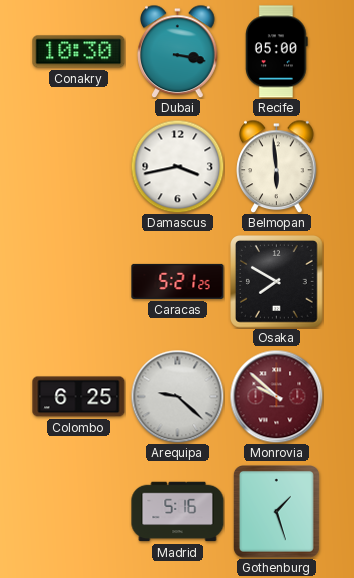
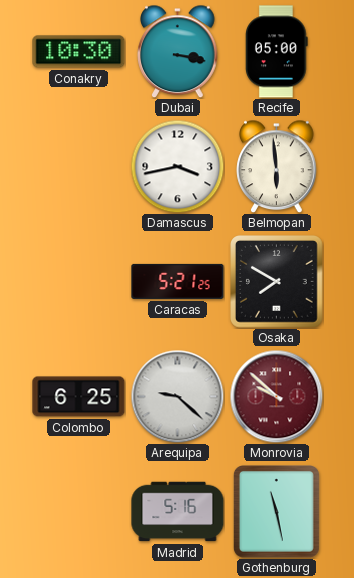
Gothenburg: 1:27 -> 11:28
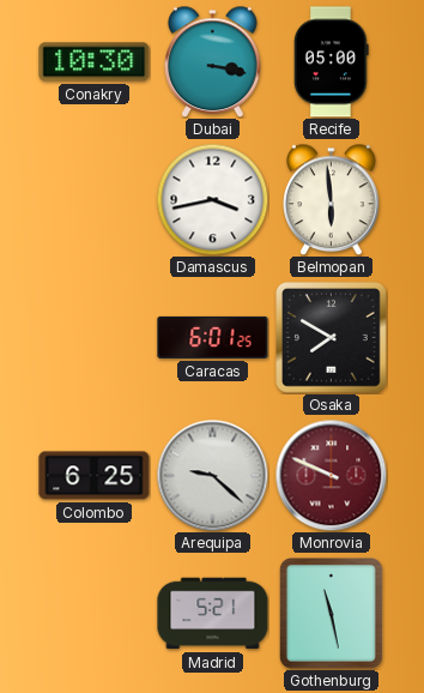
Caracas: 5:21 -> 6:01
Monrovia: 9:52 -> 9:49
Madrid: 5:16 -> 5:21
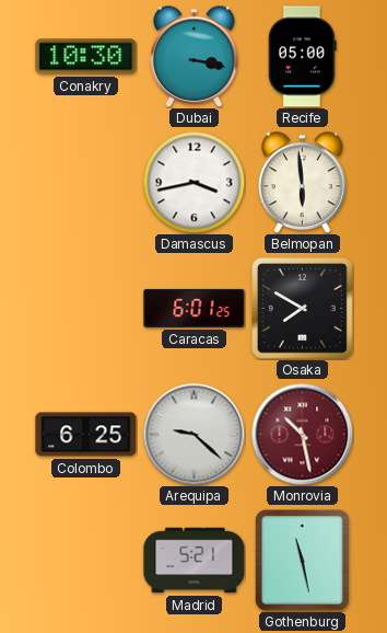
Monrovia: 9:49 -> 10:28
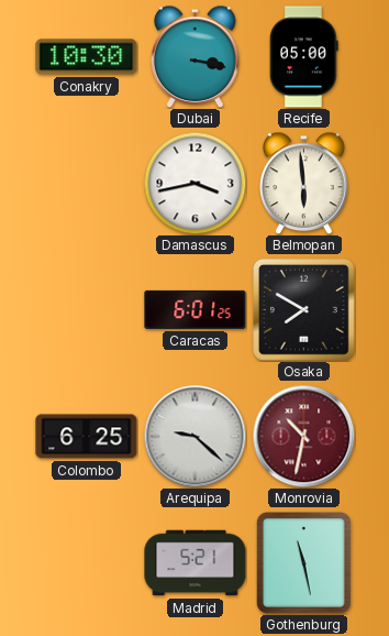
Monrovia: 10:28 -> 10:32
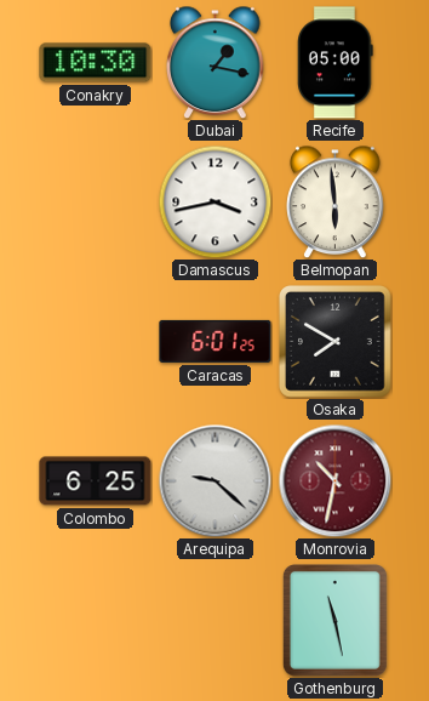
Dubai: 3:17 -> 1:17
Madrid: 5:21 -> none
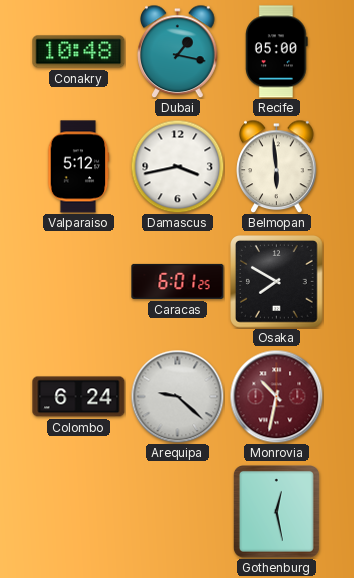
Conakry: 10:30 -> 10:48
Valparaiso: none -> 5:12
Colombo: 6:25 -> 6:24
Gothenburg: 11:28 -> 12:28
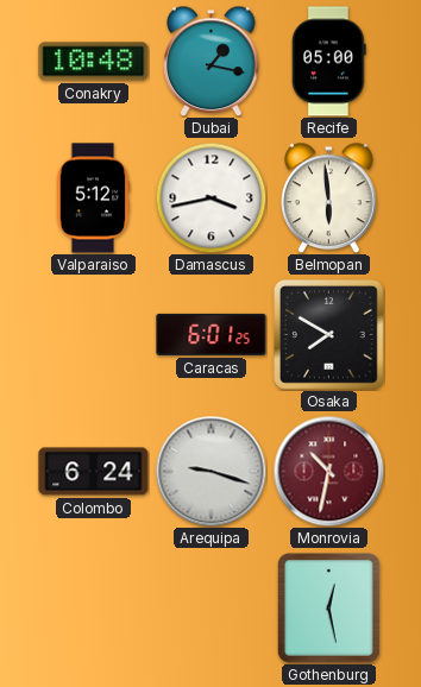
Arequipa: 9:22 -> 9:18
